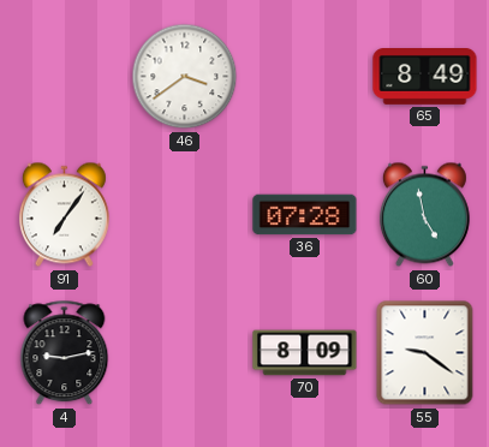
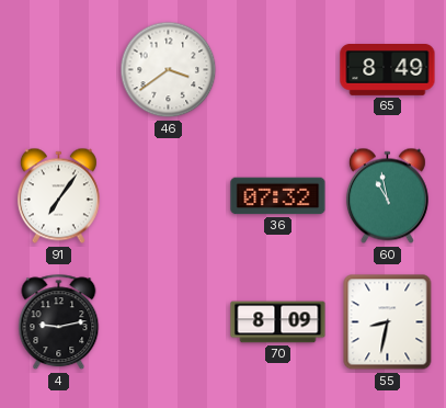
36: 07:28 -> 07:32
60: 4:58 -> 10:58
55: 9:21 -> 8:32
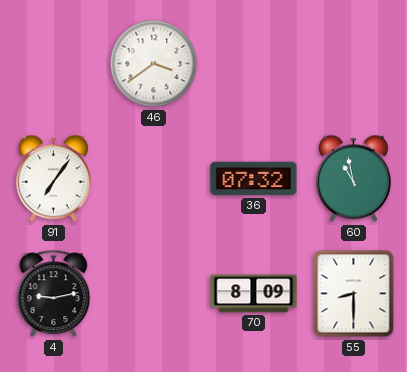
65: 8:49 -> none
55: 8:32 -> 8:30
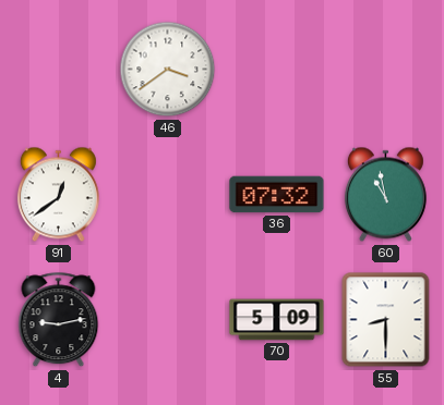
91: 7:06 -> 12:39
70: 8:09 -> 5:09
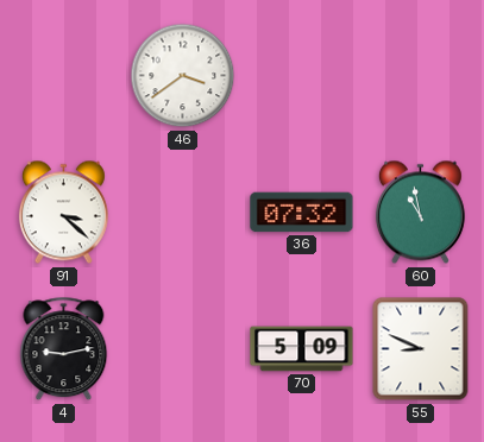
91: 12:39 -> 3:22
55: 8:30 -> 8:49
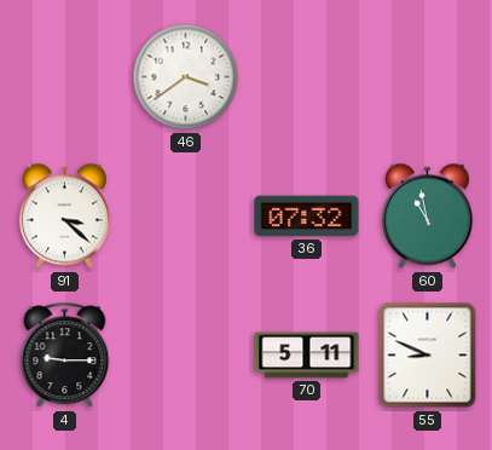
4: 9:13 -> 9:15
70: 5:09 -> 5:11
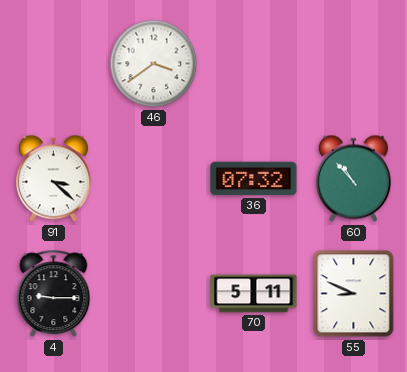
60: 10:58 -> 10:53
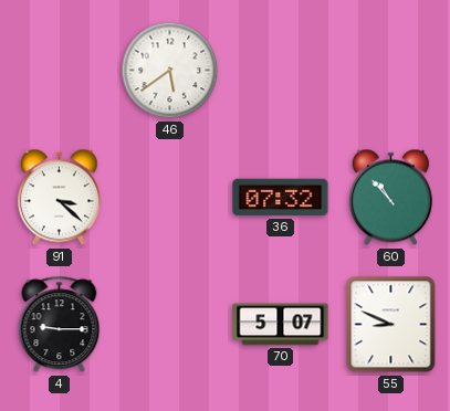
46: 3:39 -> 5:39
70: 5:11 -> 5:07
